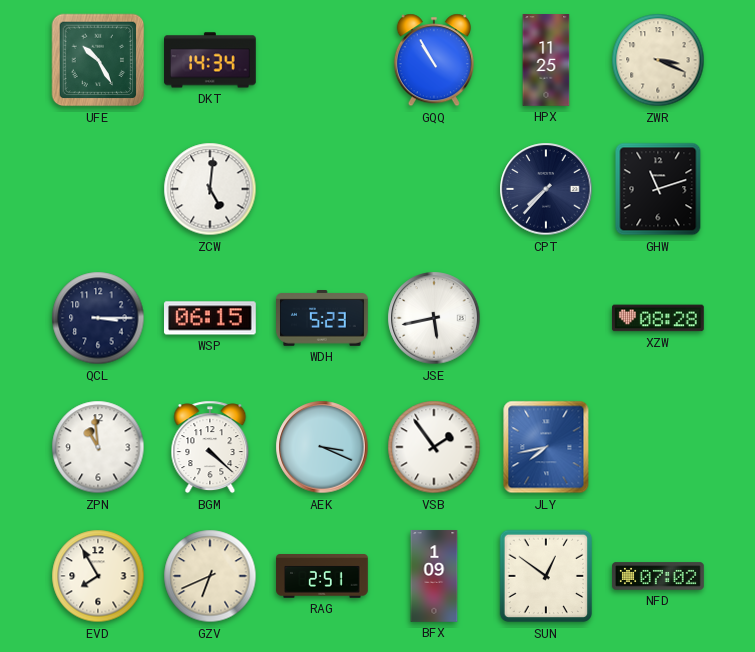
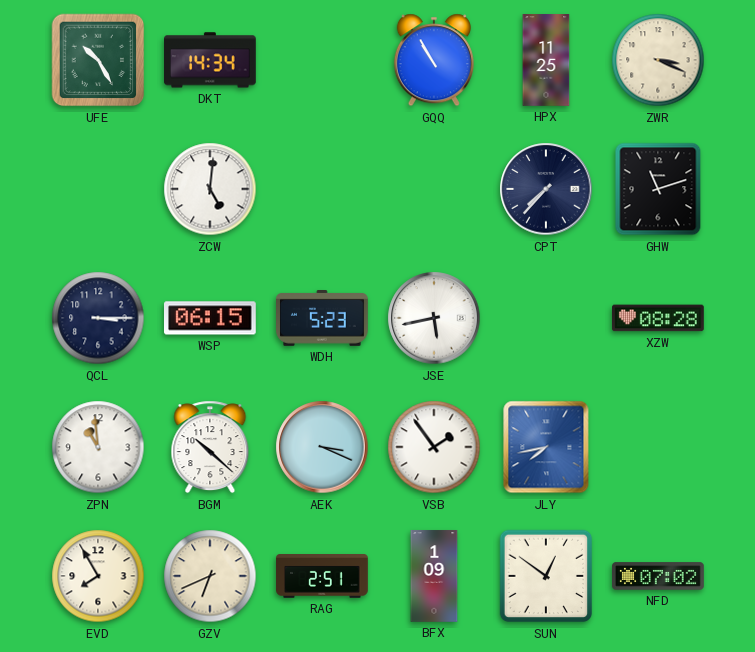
BGM: 4:22 -> 10:22
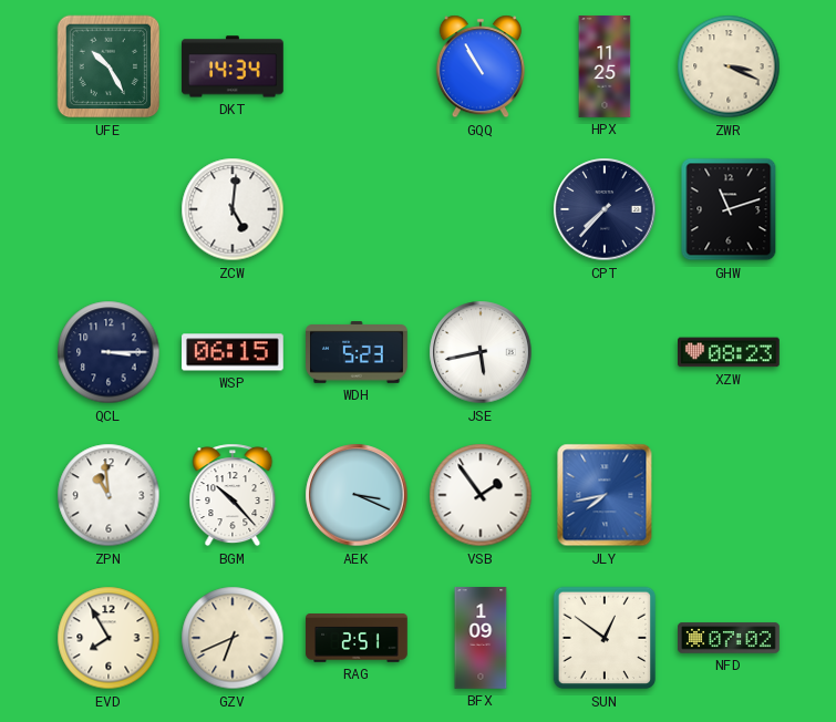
XZW: 08:28 -> 08:23
BGM: 10:22 -> 10:23
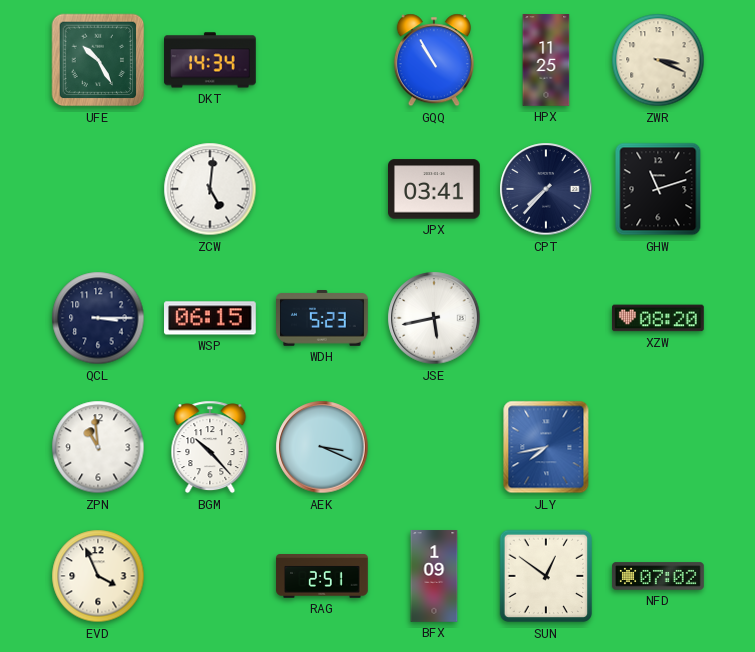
JPX: none -> 03:41
XZW: 08:23 -> 08:20
VSB: 1:54 -> none
EVD: 7:55 -> 3:56
GZV: 6:41 -> none
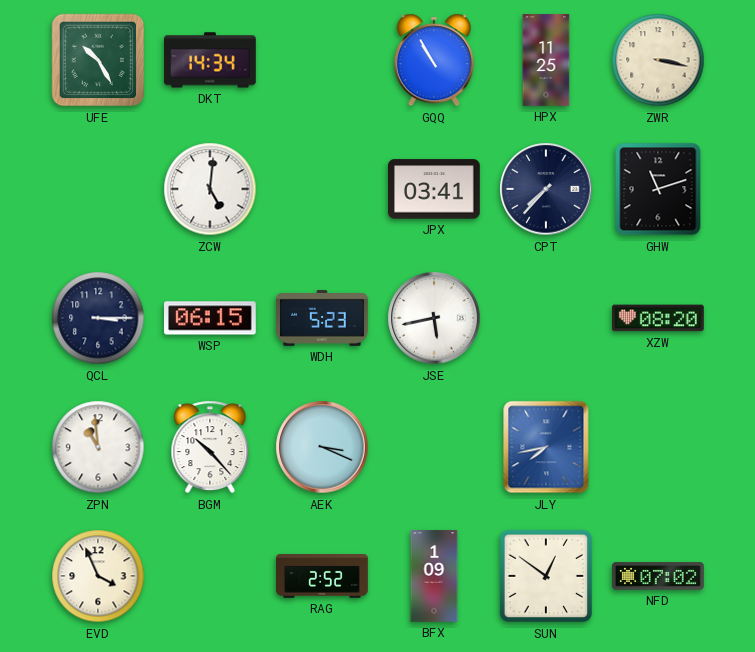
ZWR: 3:19 -> 3:17
RAG: 2:51 -> 2:52
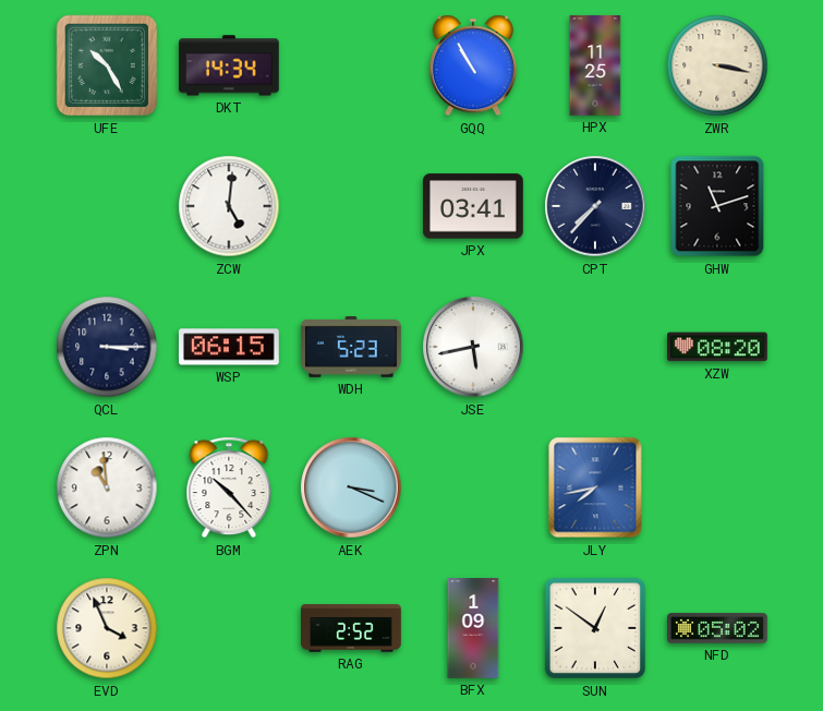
NFD: 07:02 -> 05:02
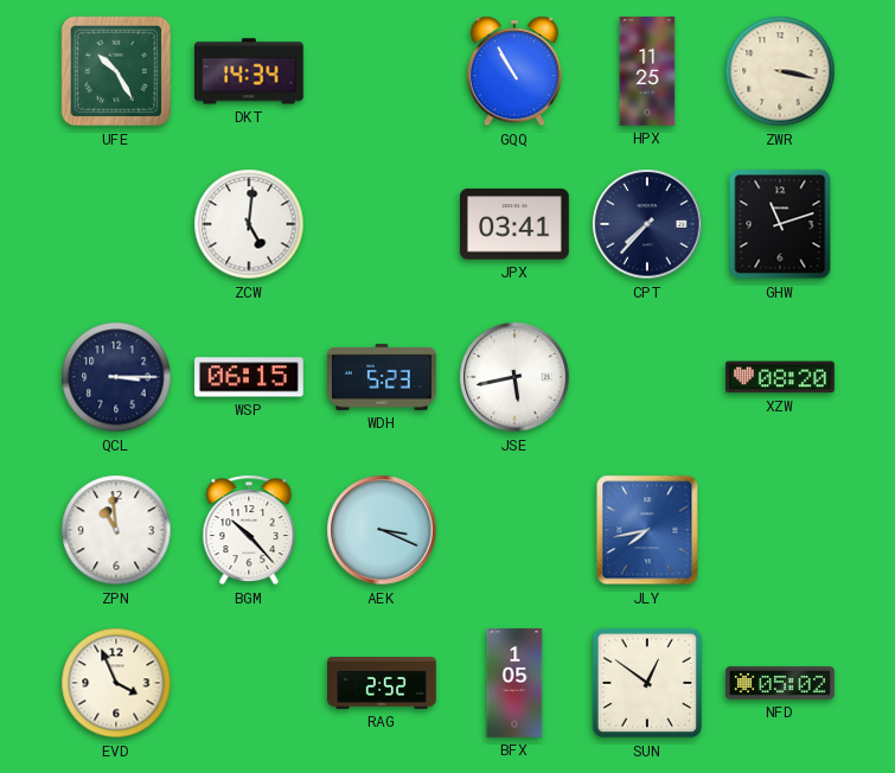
BFX: 1:09 -> 1:05
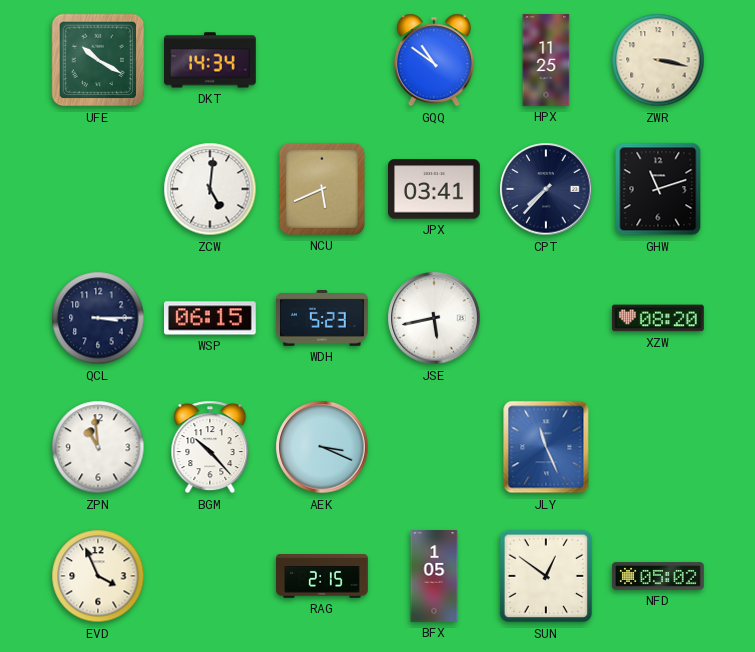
UFE: 10:25 -> 10:20
GQQ: 10:55 -> 10:51
NCU: none -> 5:41
JLY: 7:43 -> 11:26
RAG: 2:52 -> 2:15
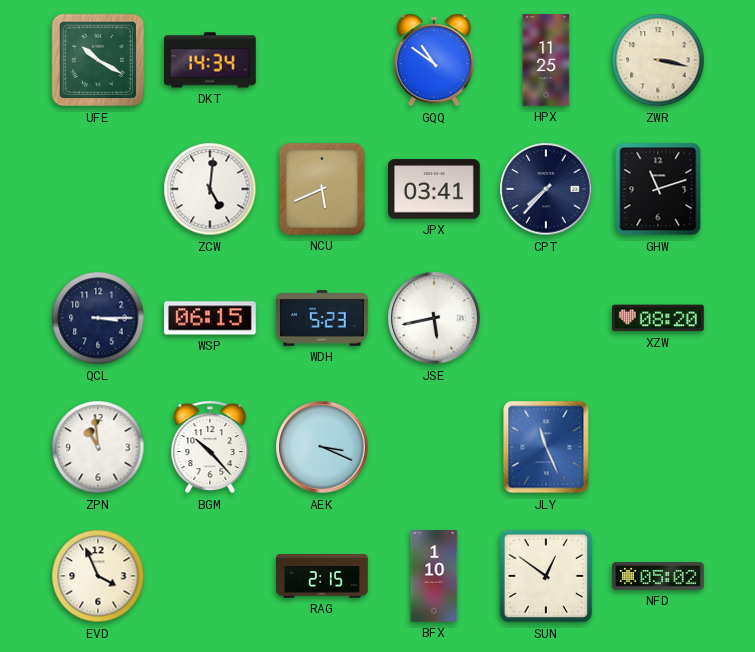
BFX: 1:05 -> 1:10
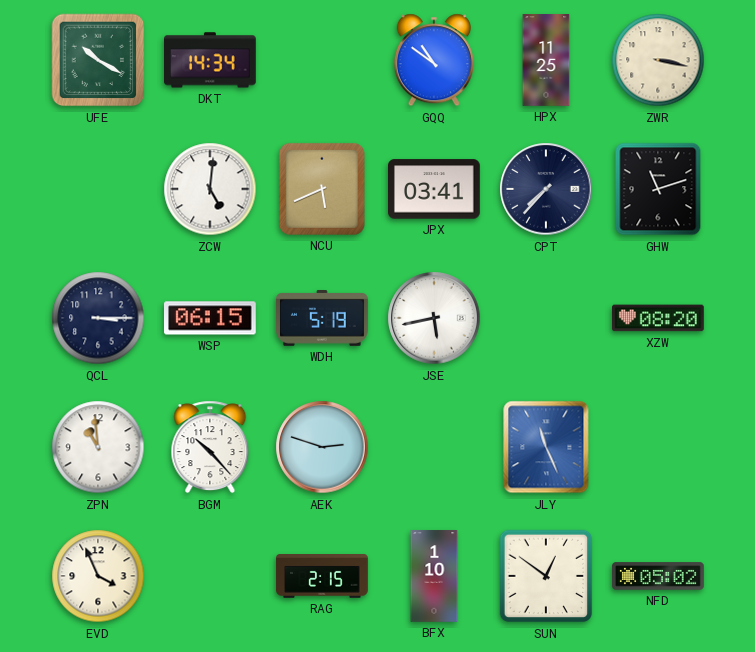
WDH: 5:23 -> 5:19
AEK: 3:19 -> 2:48
